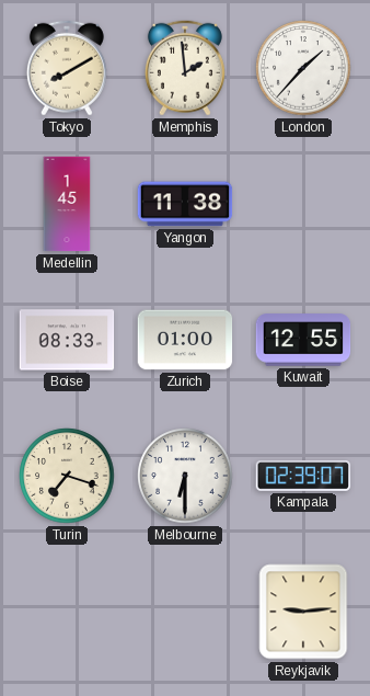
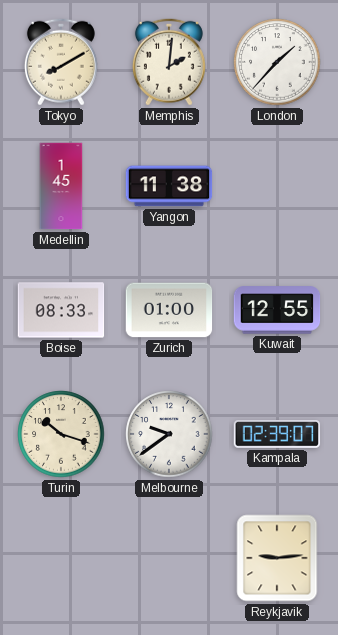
Memphis: 1:59 -> 2:01
Turin: 7:18 -> 10:18
Melbourne: 6:30 -> 9:39
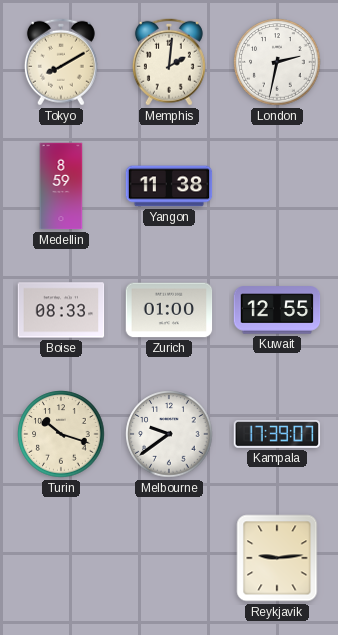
London: 1:37 -> 2:32
Medellin: 1:45 -> 8:59
Kampala: 02:39 -> 17:39
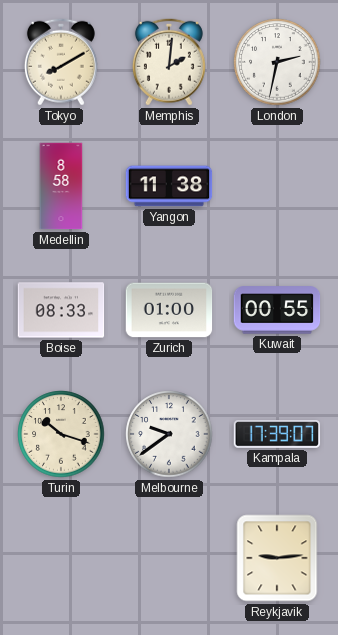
Medellin: 8:59 -> 8:58
Kuwait: 12:55 -> 00:55
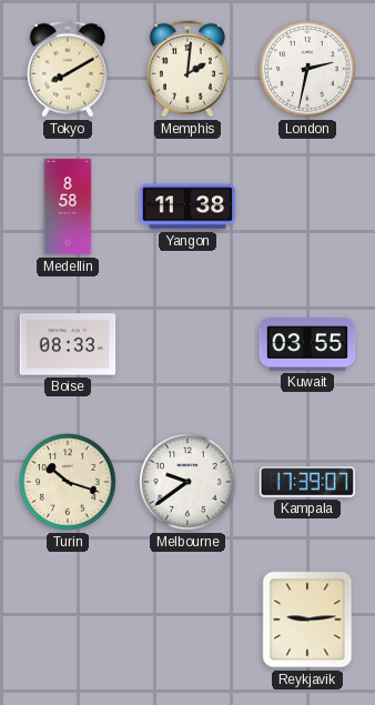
Zurich: 01:00 -> none
Kuwait: 00:55 -> 03:55
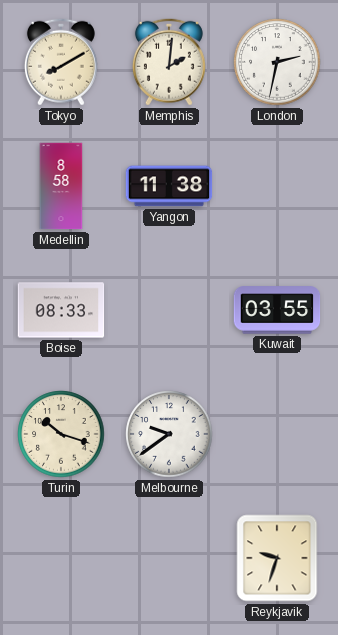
Kampala: 17:39 -> none
Reykjavik: 9:14 -> 9:33
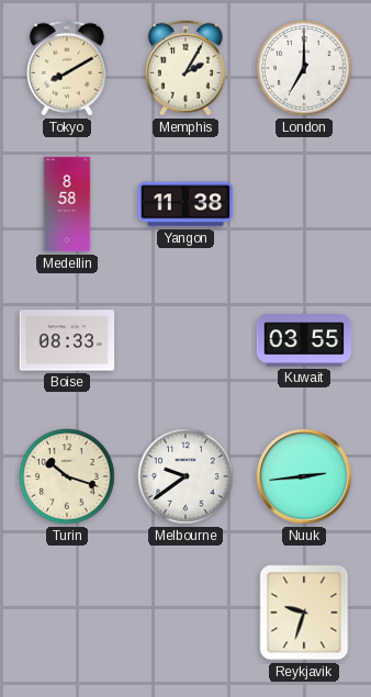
Memphis: 2:01 -> 2:05
London: 2:32 -> 7:00
Nuuk: none -> 2:44
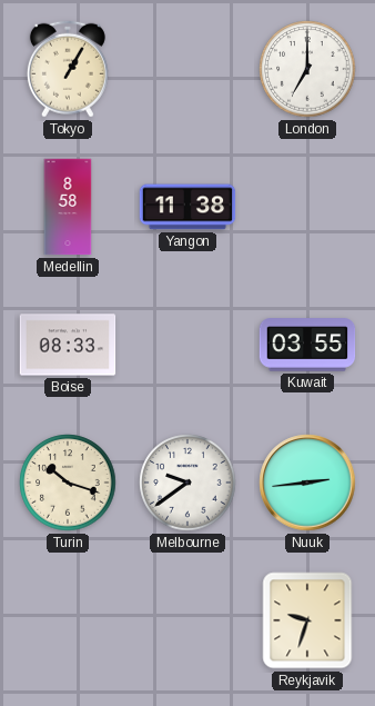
Tokyo: 8:10 -> 1:05
Memphis: 2:05 -> none
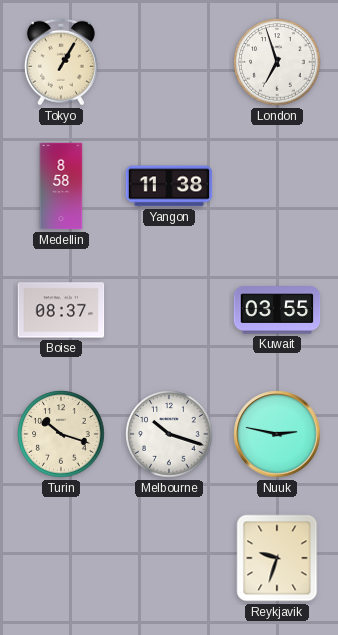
London: 7:00 -> 6:57
Boise: 08:33 -> 08:37
Melbourne: 9:39 -> 10:18
Nuuk: 2:44 -> 2:47
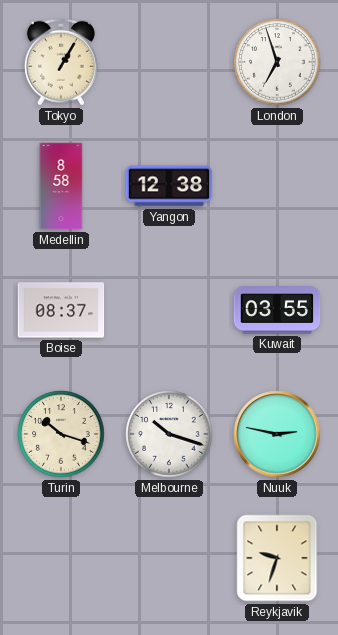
Yangon: 11:38 -> 12:38
